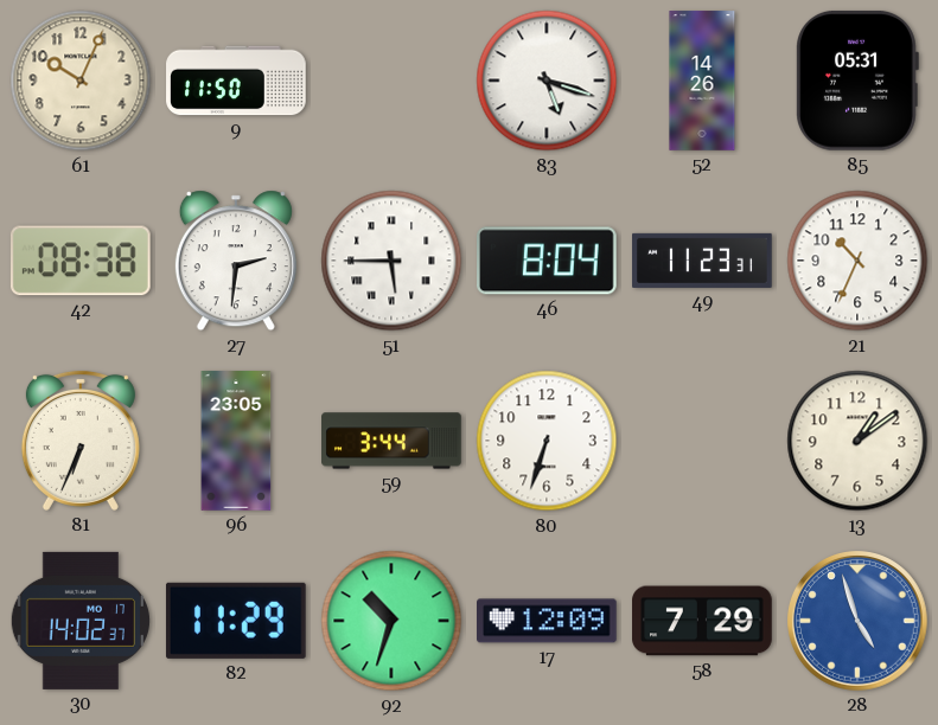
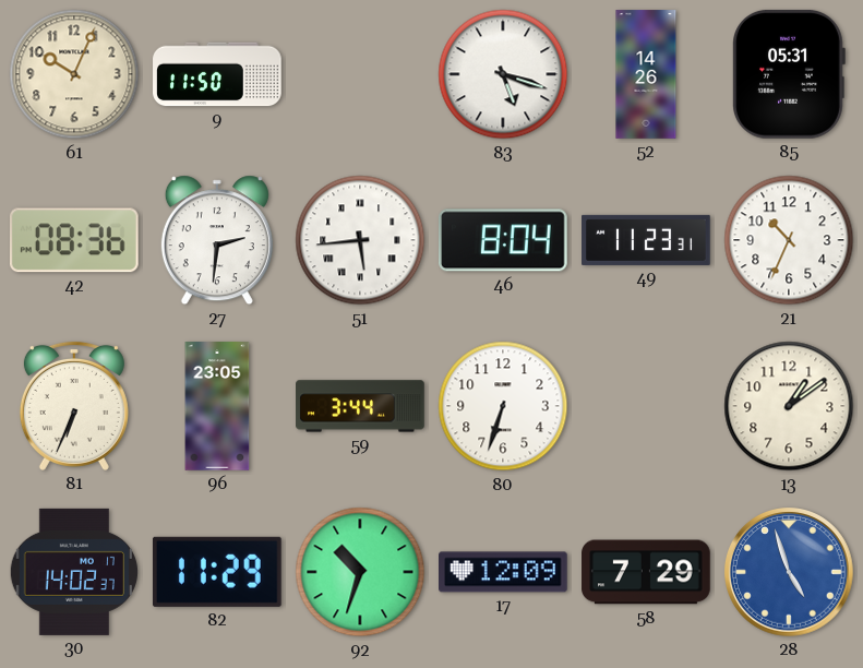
42: 08:38 -> 08:36
51: 5:45 -> 5:44
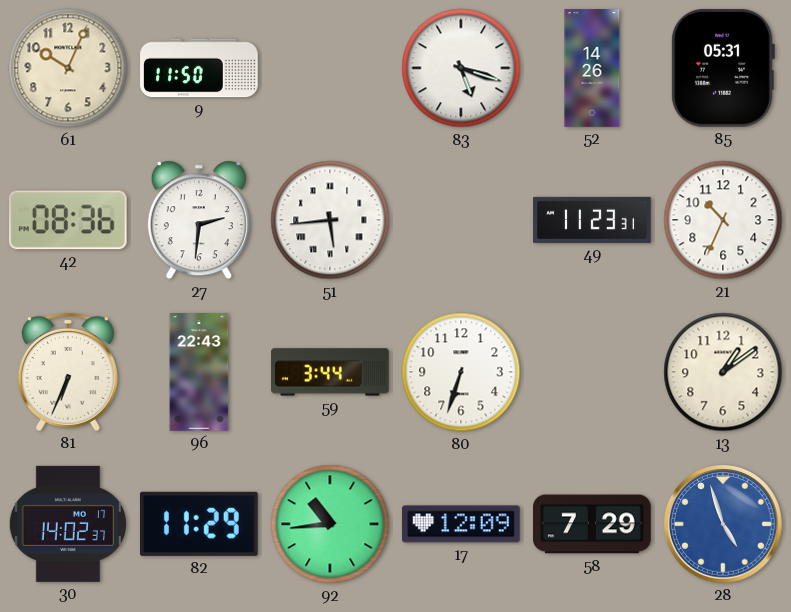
46: 8:04 -> none
96: 23:05 -> 22:43
92: 10:33 -> 10:44
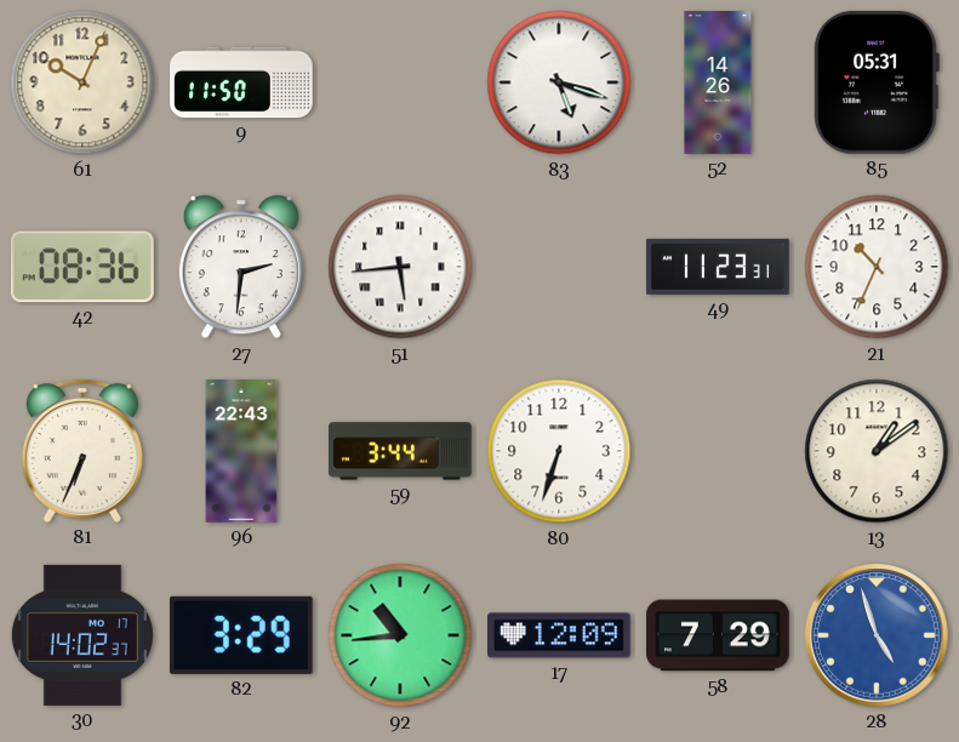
82: 11:29 -> 3:29
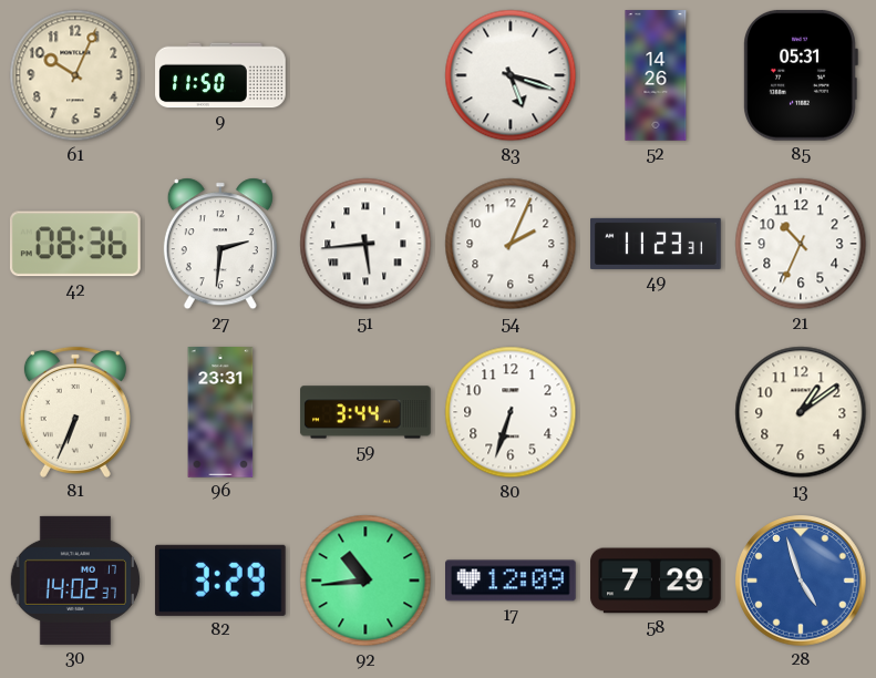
54: none -> 2:04
96: 22:43 -> 23:31
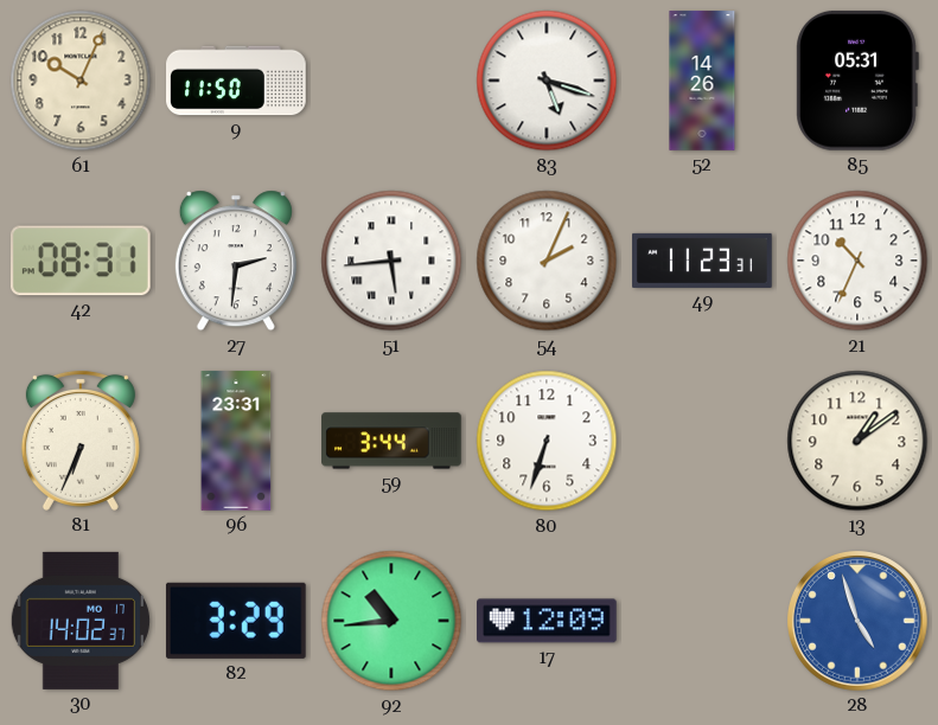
42: 08:36 -> 08:31
58: 7:29 -> none
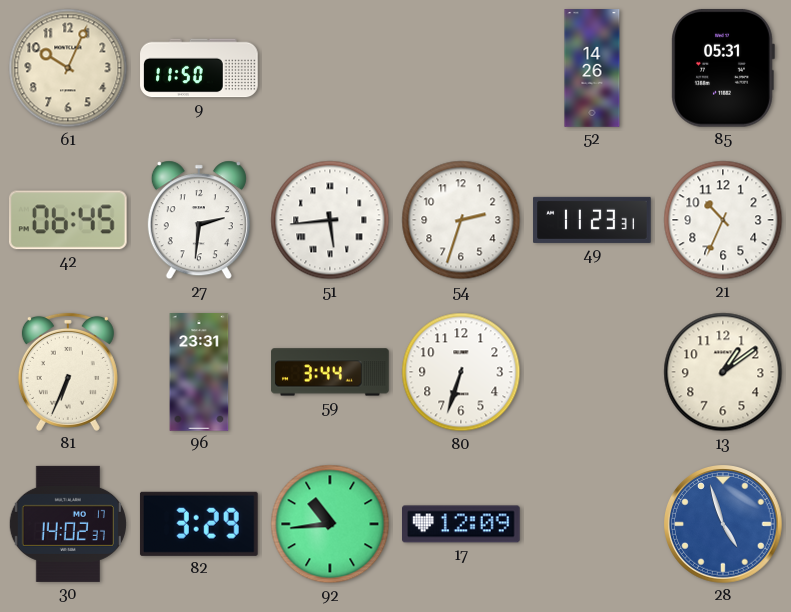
83: 5:18 -> none
42: 08:31 -> 06:45
54: 2:04 -> 2:33
